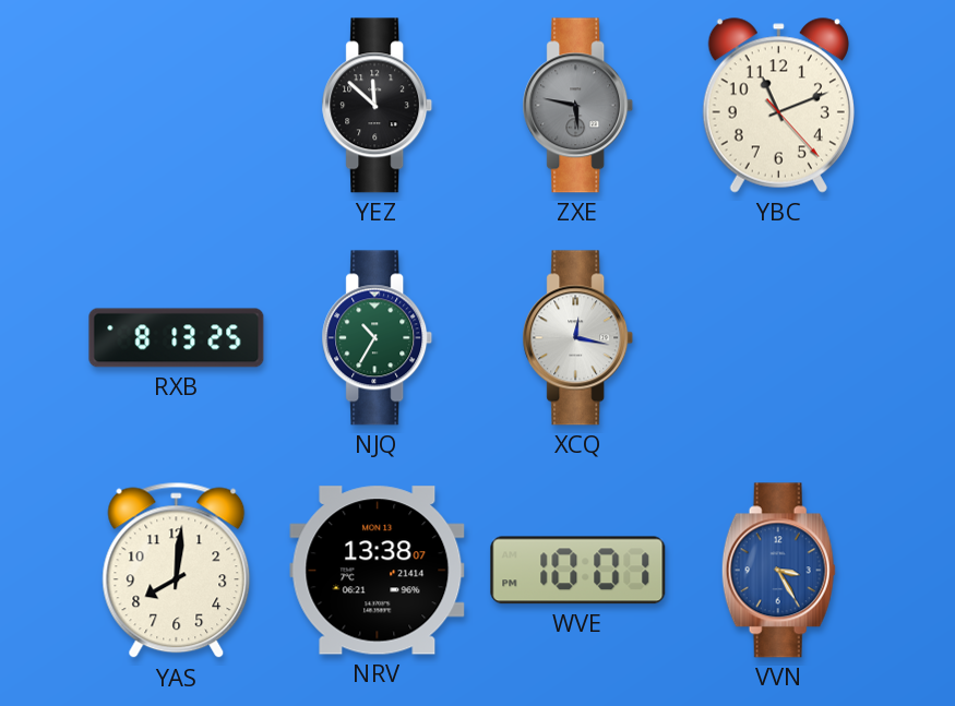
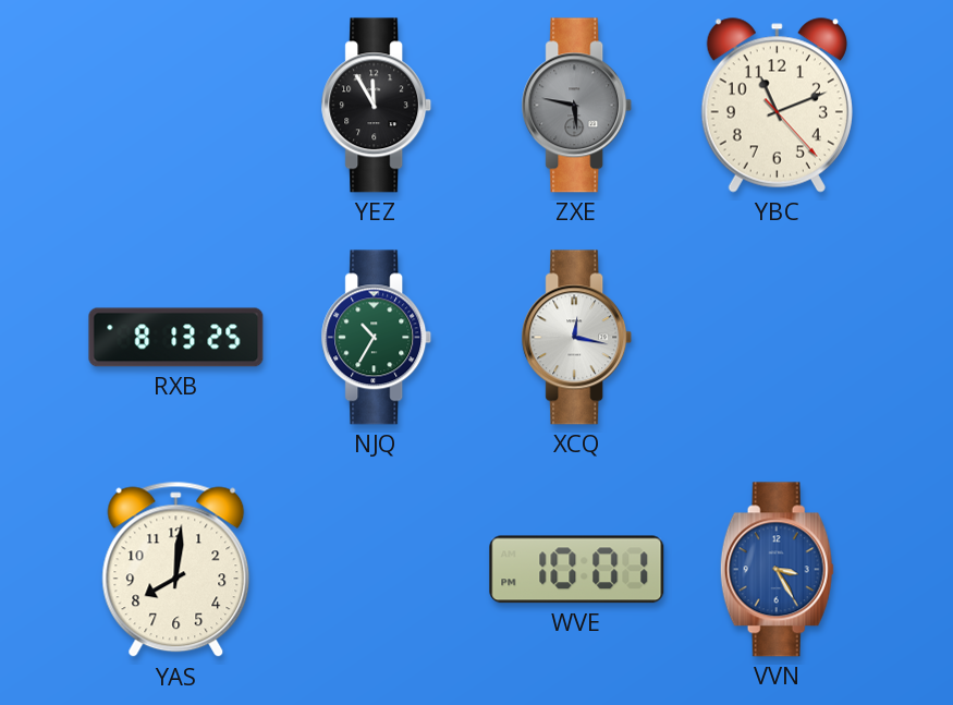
YEZ: 11:52 -> 11:55
NRV: 13:38 -> none
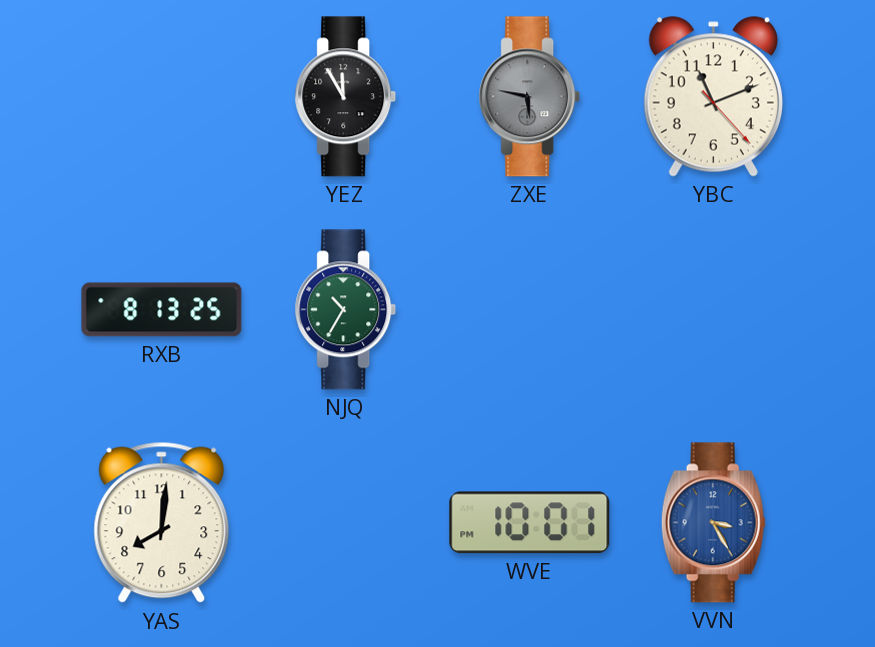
XCQ: 12:17 -> none
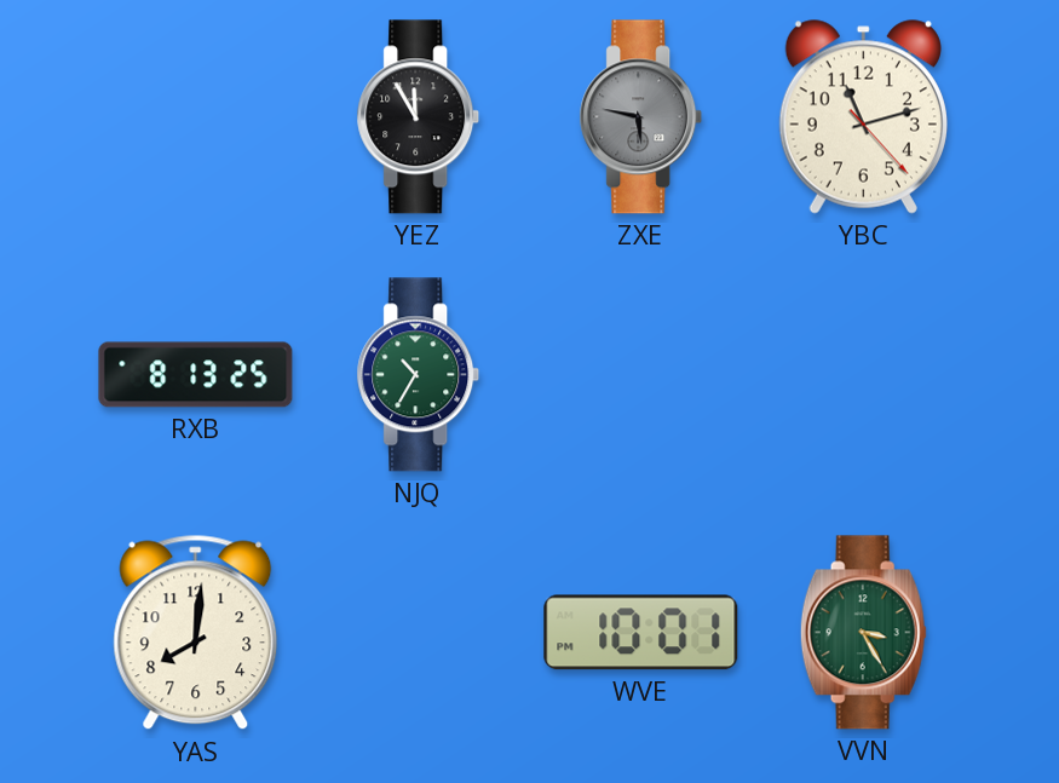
YBC: 11:11 -> 11:12
VVN dial: blue -> green
